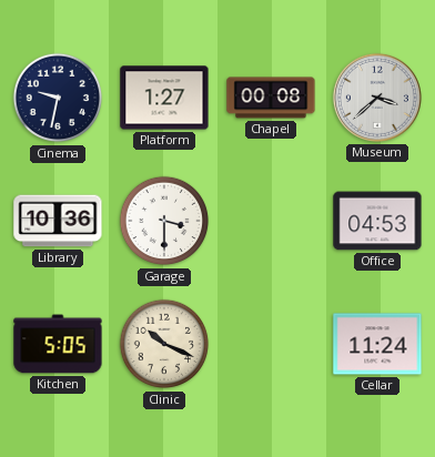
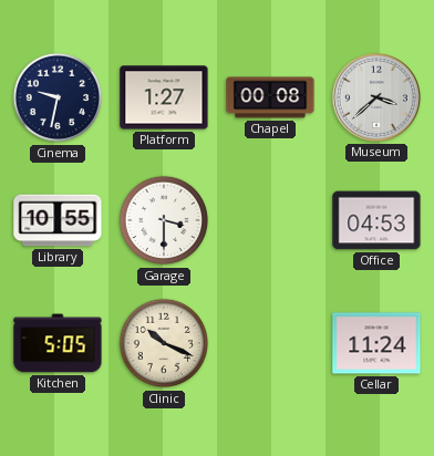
Library: 10:36 -> 10:55
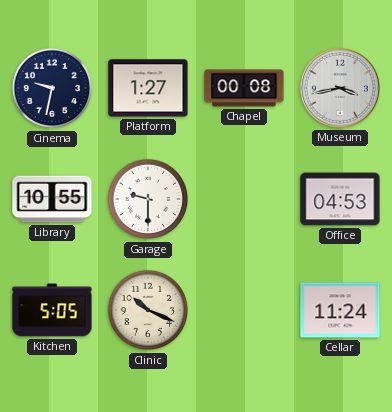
Museum: 3:38 -> 3:43
Garage: 3:30 -> 9:30
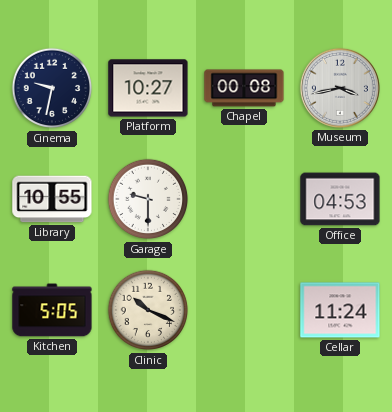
Platform: 1:27 -> 10:27
